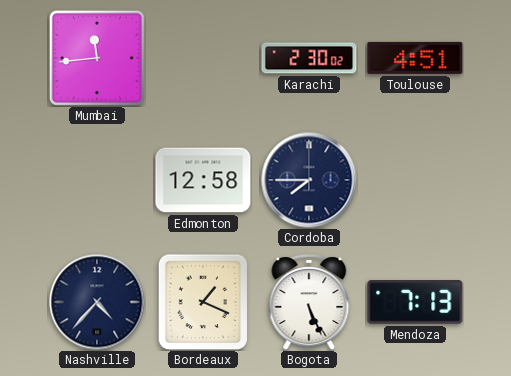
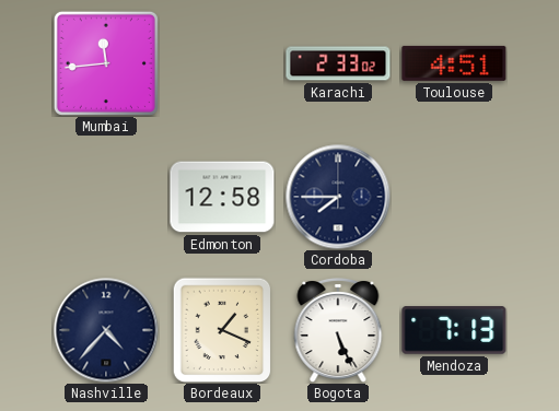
Karachi: 2:30 -> 2:33
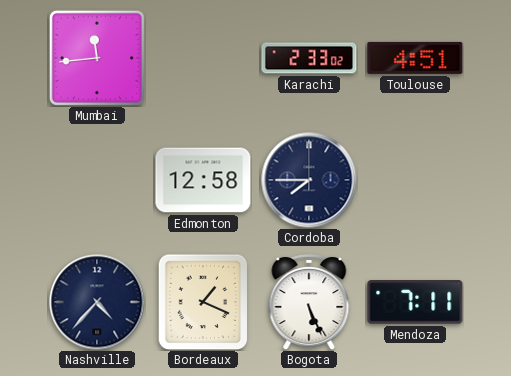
Mendoza: 7:13 -> 7:11
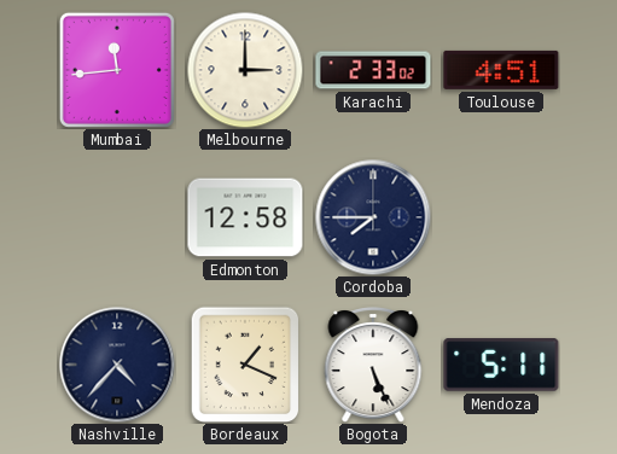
Melbourne: none -> 3:00
Mendoza: 7:11 -> 5:11
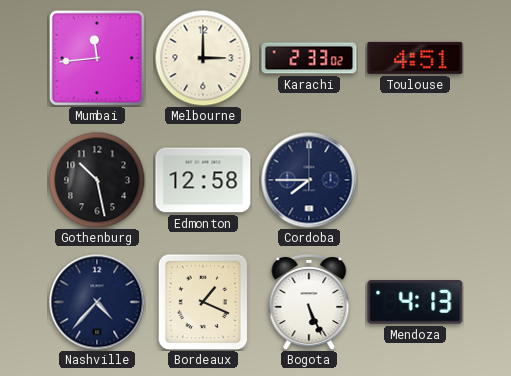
Gothenburg: none -> 10:28
Mendoza: 5:11 -> 4:13
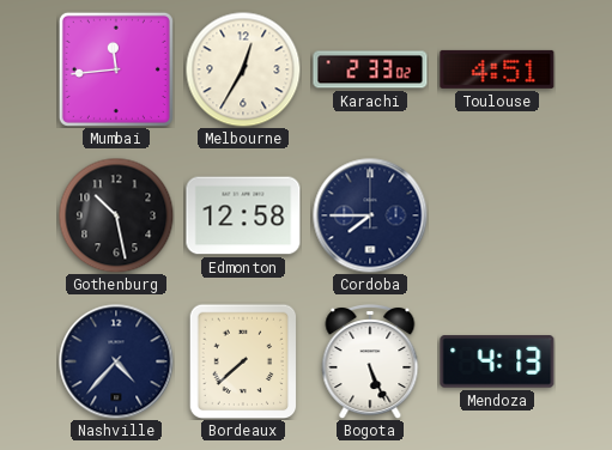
Melbourne: 3:00 -> 12:35
Bordeaux: 1:19 -> 7:38
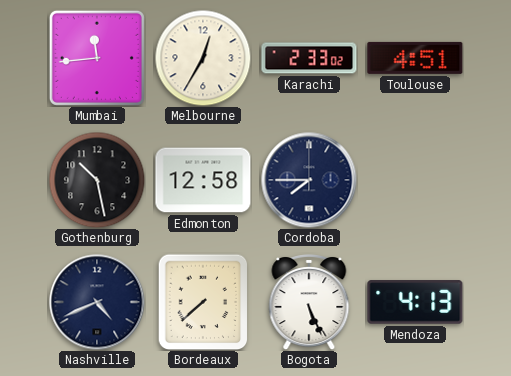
Nashville: 4:37 -> 4:41
